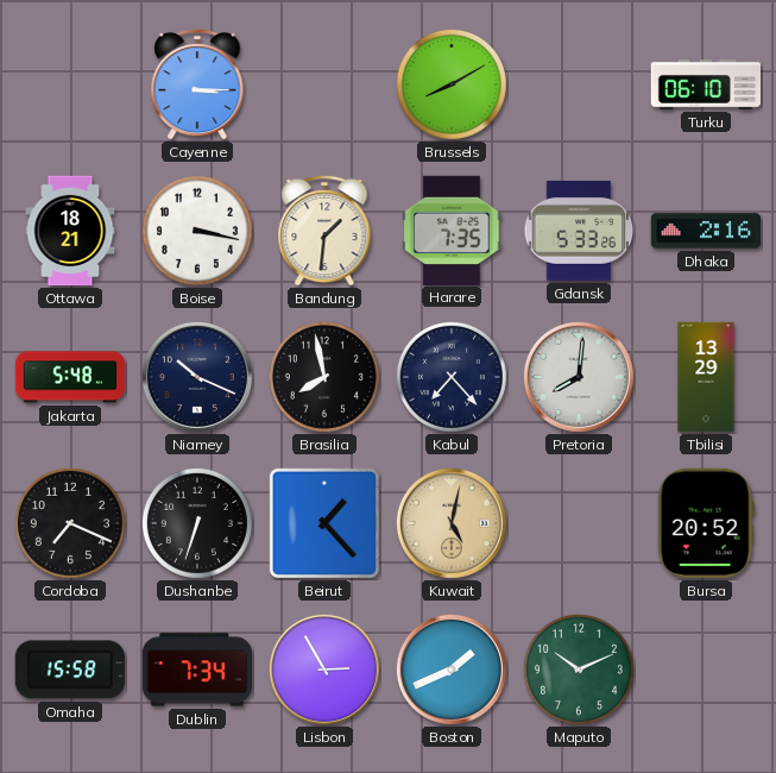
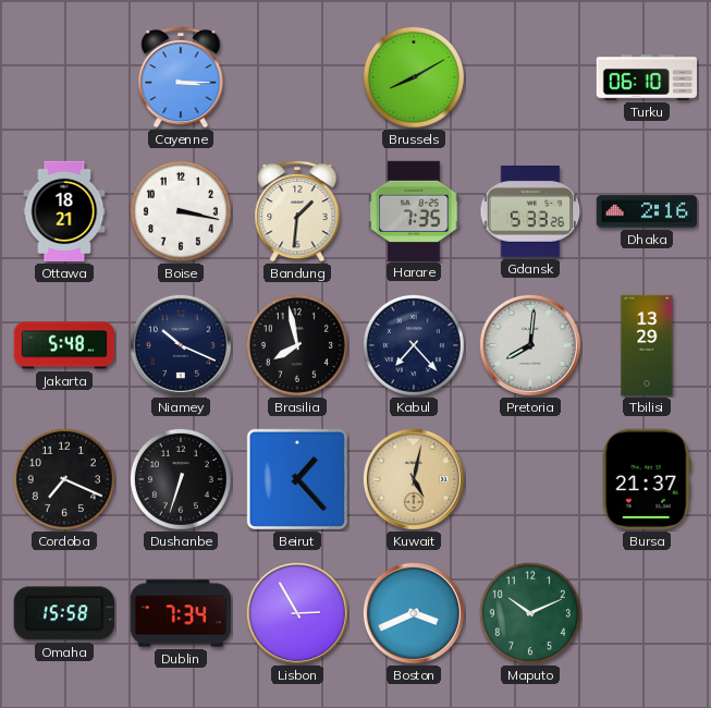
Bursa: 20:52 -> 21:37
Boston: 1:41 -> 3:41
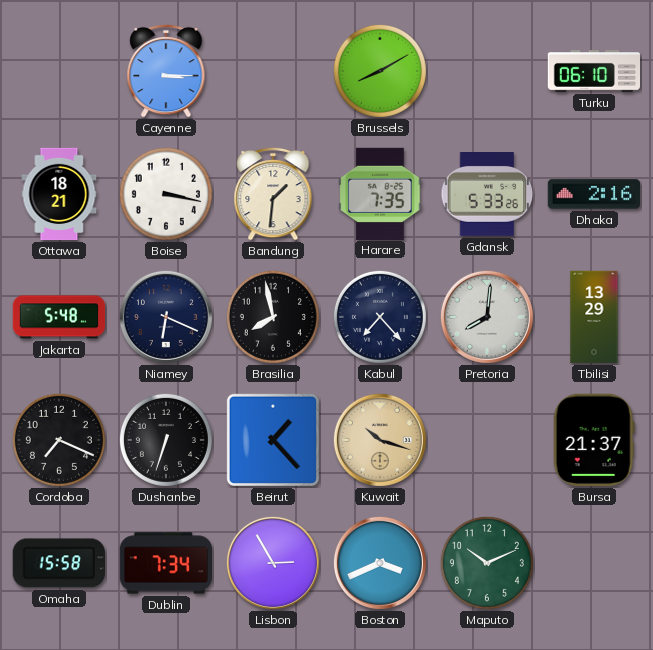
Niamey: 10:19 -> 6:19
Kuwait: 5:02 -> 10:18
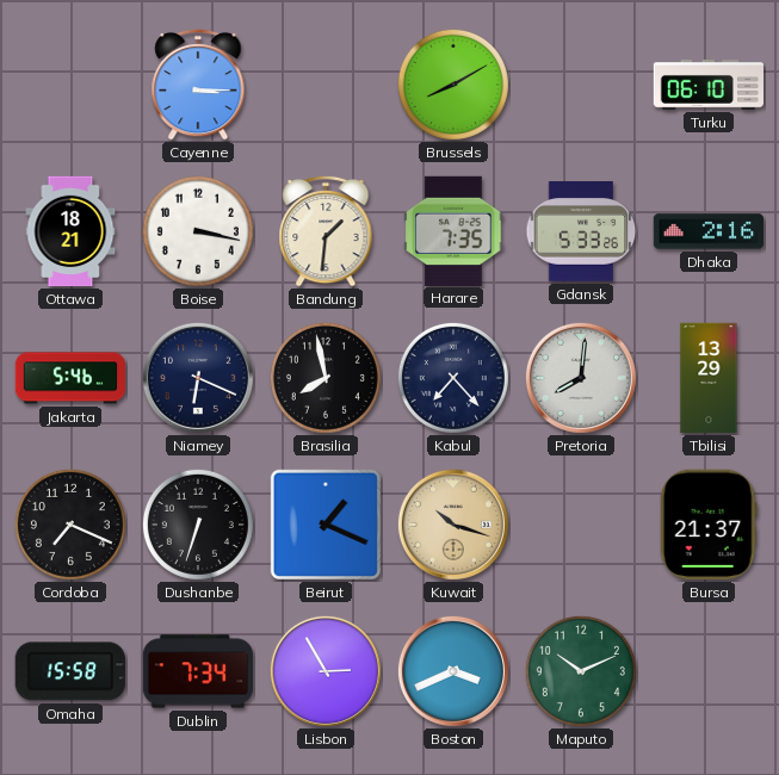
Jakarta: 5:48 -> 5:46
Beirut: 1:23 -> 1:19
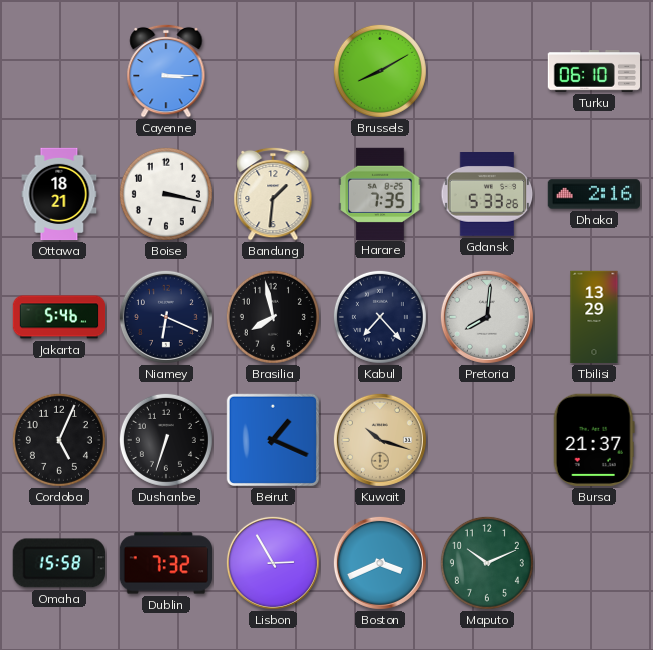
Cordoba: 7:19 -> 5:04
Dublin: 7:34 -> 7:32
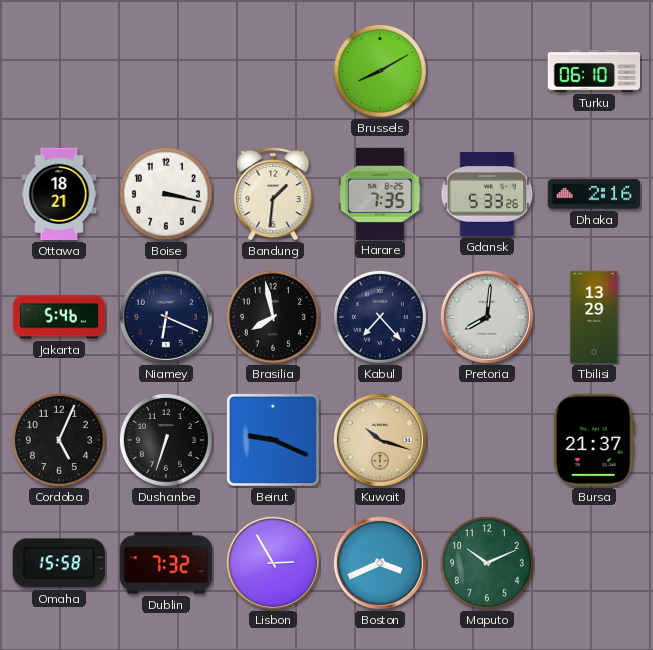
Cayenne: 3:15 -> none
Beirut: 1:19 -> 9:19
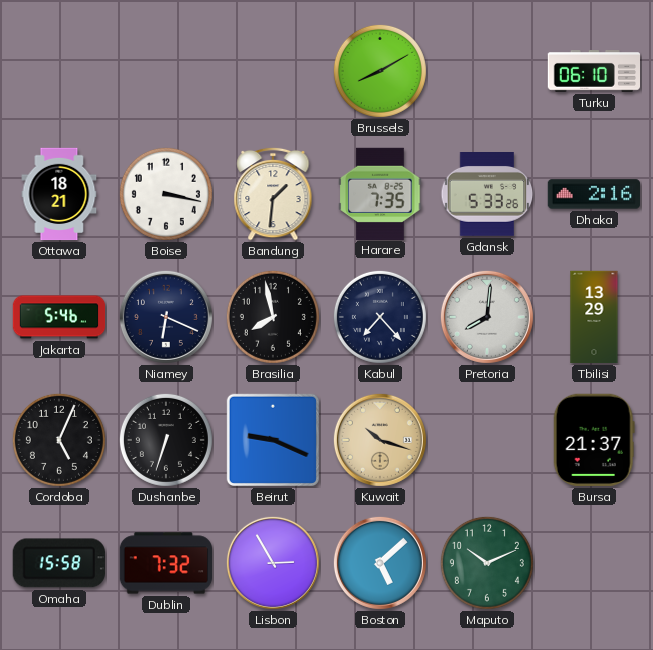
Boston: 3:41 -> 5:08
